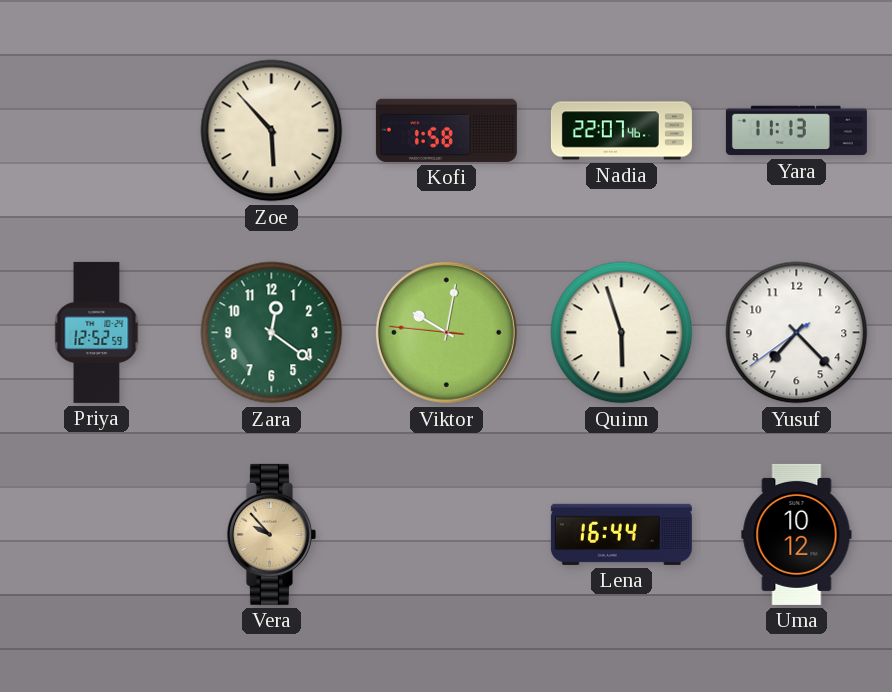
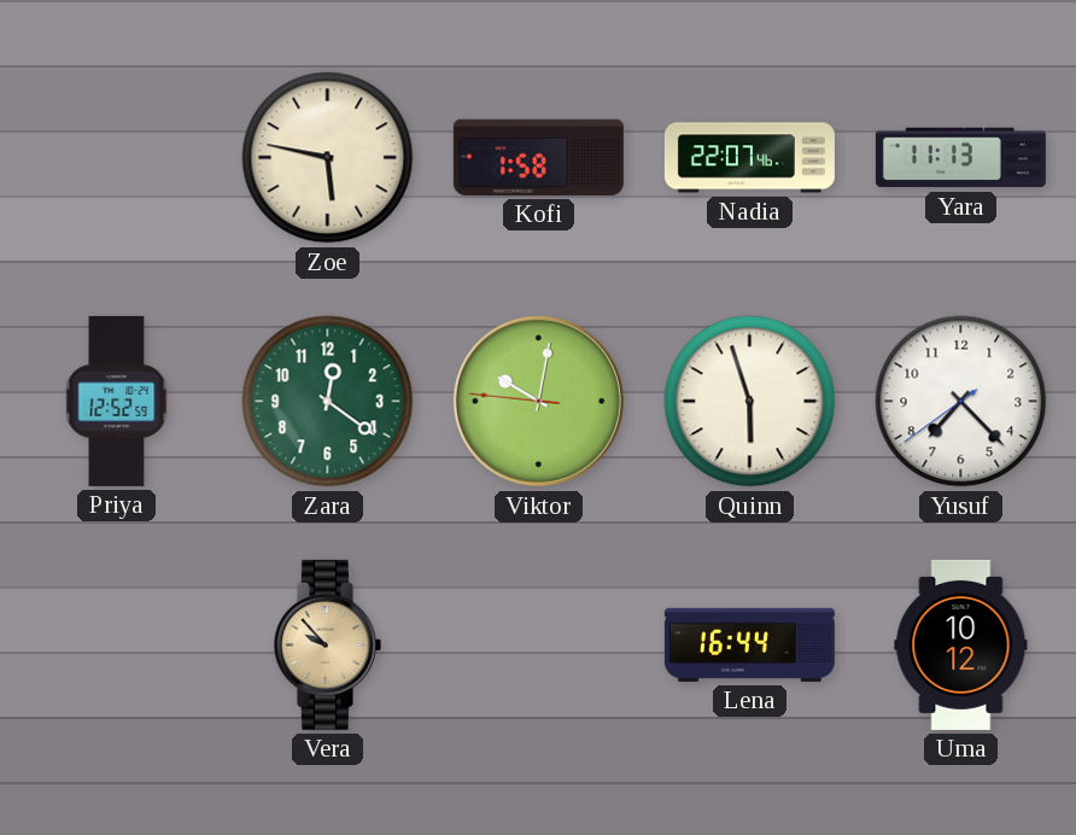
Zoe: 5:53 -> 5:47
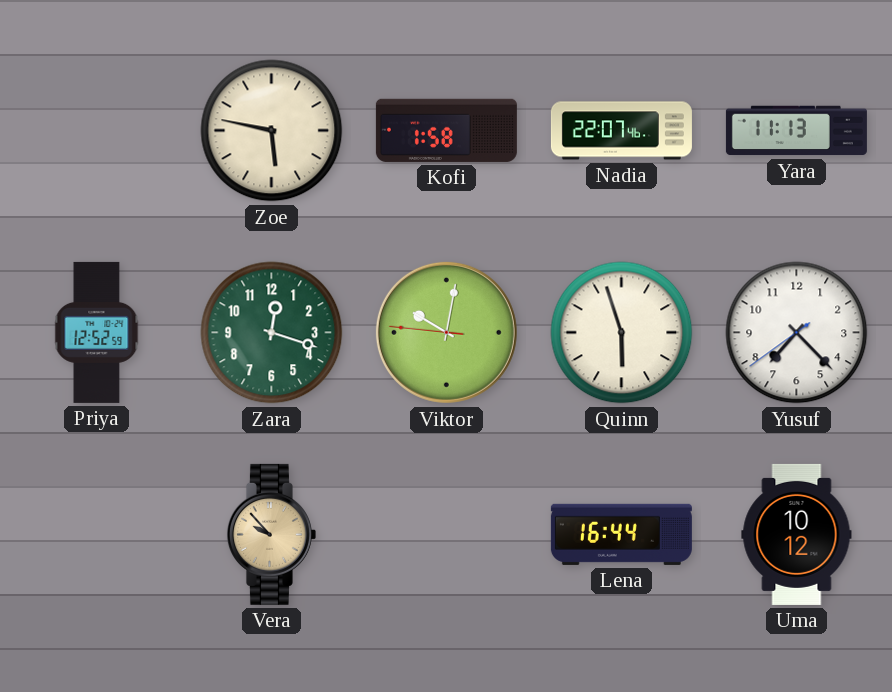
Zara: 12:21 -> 12:18
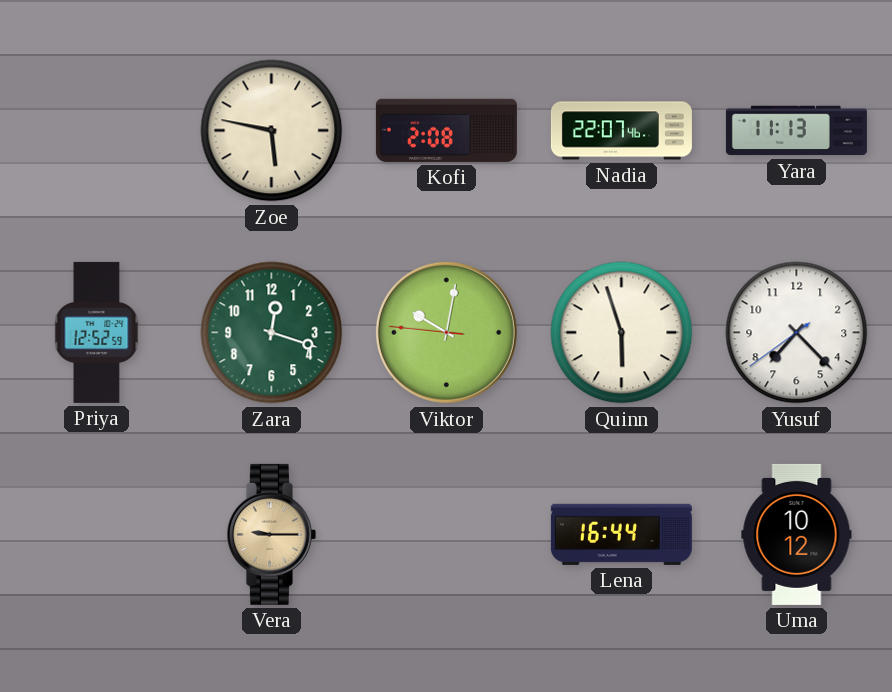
Kofi: 1:58 -> 2:08
Vera: 9:53 -> 9:15
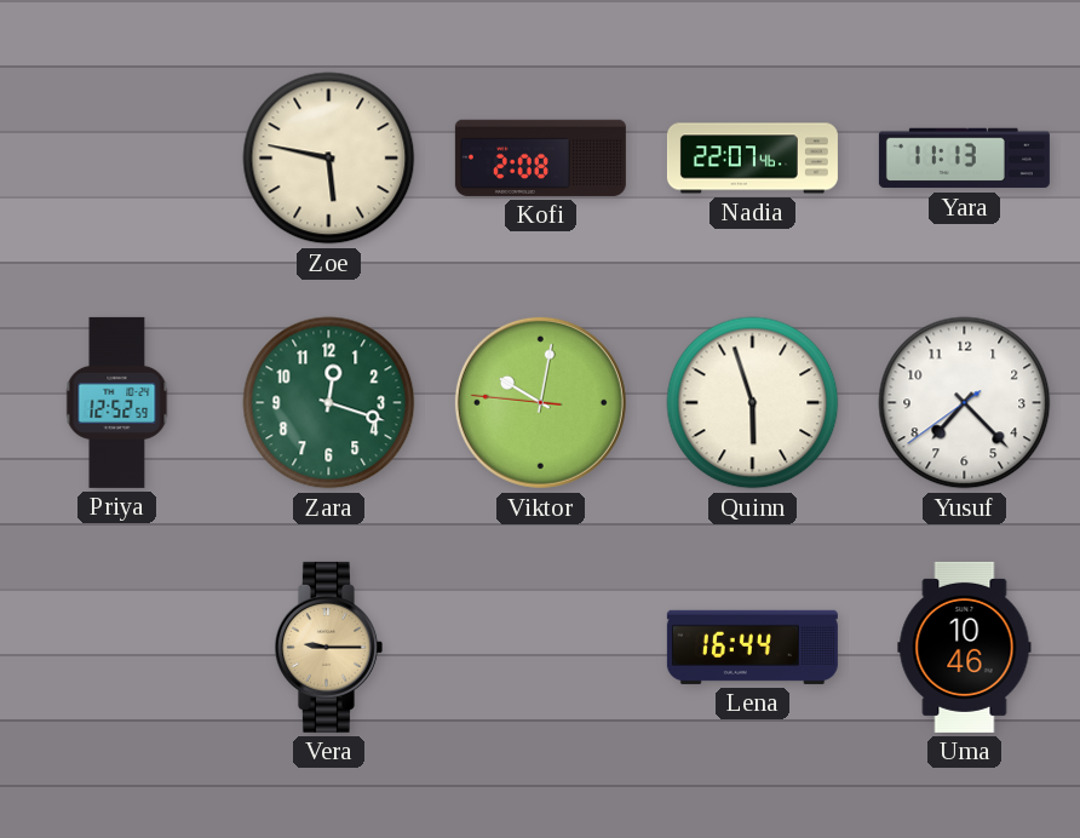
Uma: 10:12 -> 10:46
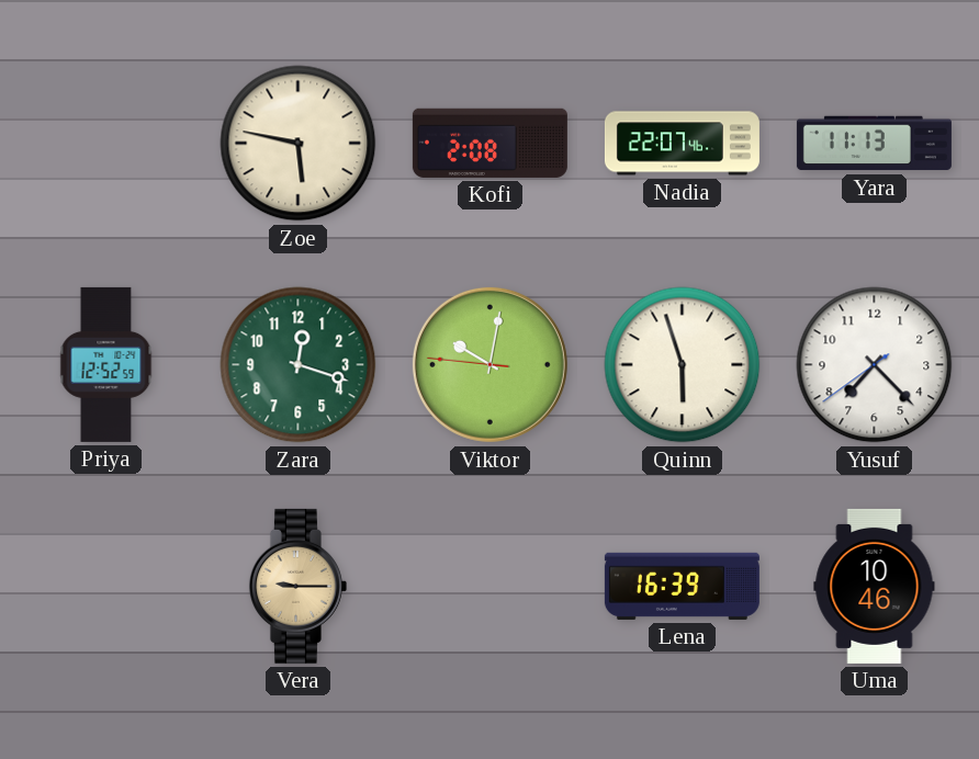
Lena: 16:44 -> 16:39
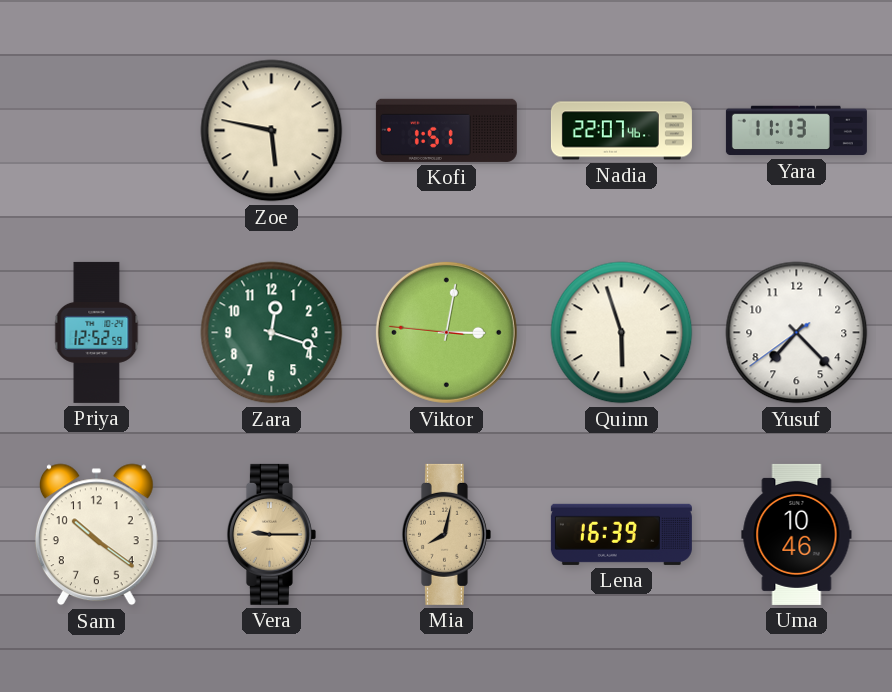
Kofi: 2:08 -> 1:51
Viktor: 10:01 -> 3:01
Sam: none -> 10:21
Mia: none -> 8:02
